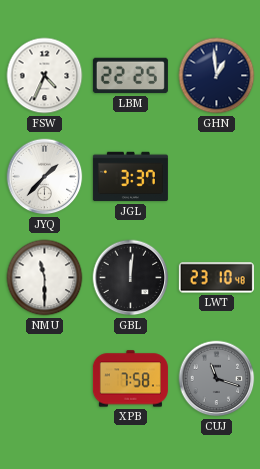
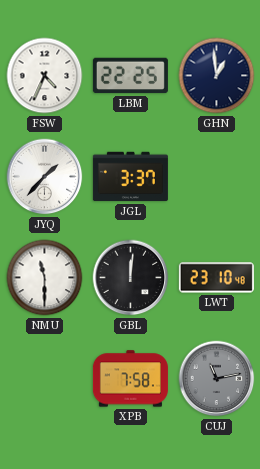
CUJ: 11:18 -> 11:13
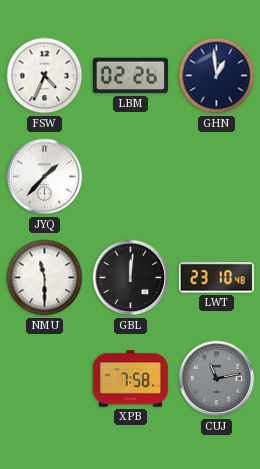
LBM: 22:25 -> 02:26
JGL: 3:37 -> none
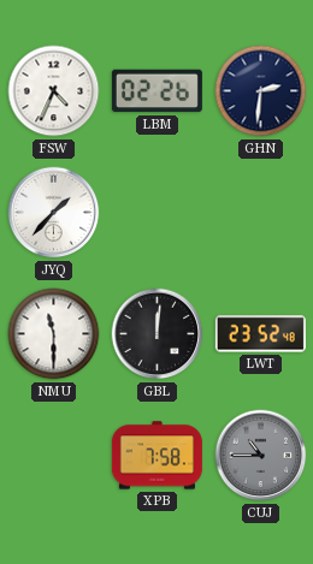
GHN: 12:59 -> 2:31
LWT: 23:10 -> 23:52
CUJ: 11:13 -> 10:45
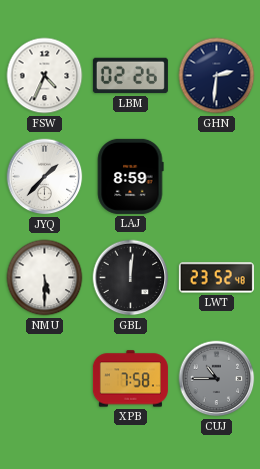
LAJ: none -> 8:59
NMU: 11:30 -> 5:30
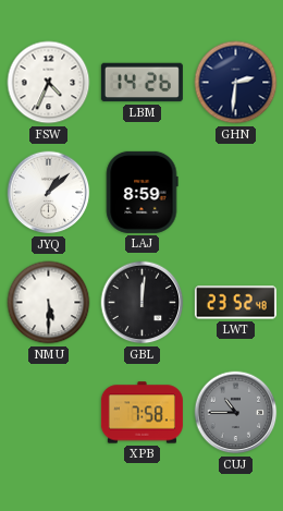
LBM: 02:26 -> 14:26
JYQ: 1:37 -> 1:08
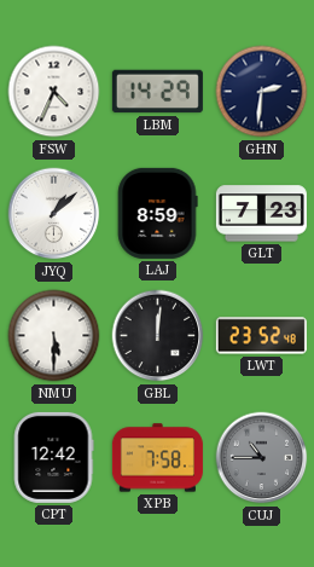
LBM: 14:26 -> 14:29
GLT: none -> 7:23
CPT: none -> 12:42
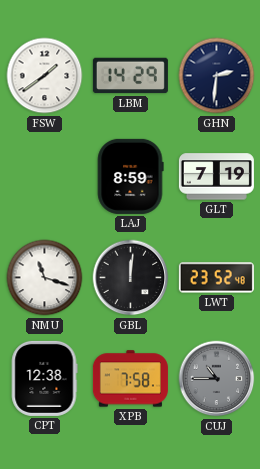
FSW: 4:34 -> 1:39
JYQ: 1:08 -> none
GLT: 7:23 -> 7:19
NMU: 5:30 -> 11:18
CPT: 12:42 -> 12:38
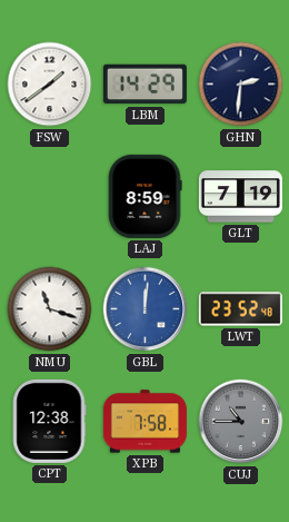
GBL dial: black -> blue
